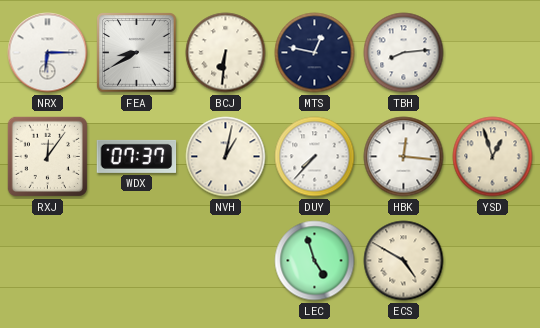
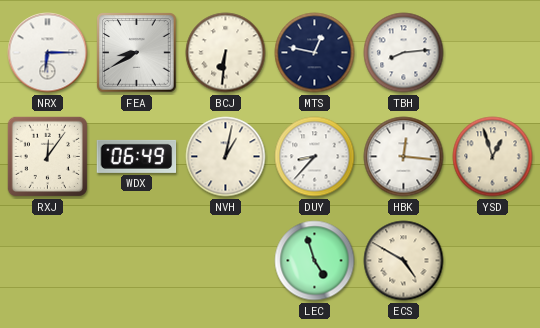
WDX: 07:37 -> 06:49
DUY: 7:37 -> 8:37
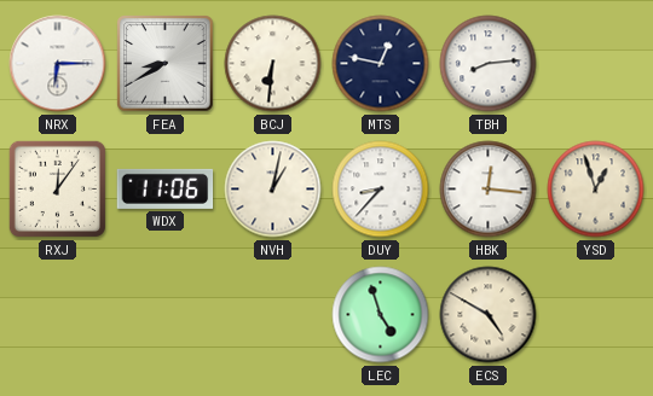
WDX: 06:49 -> 11:06
